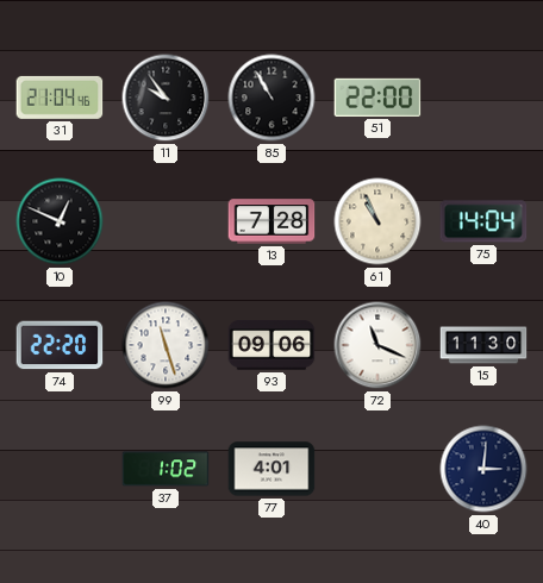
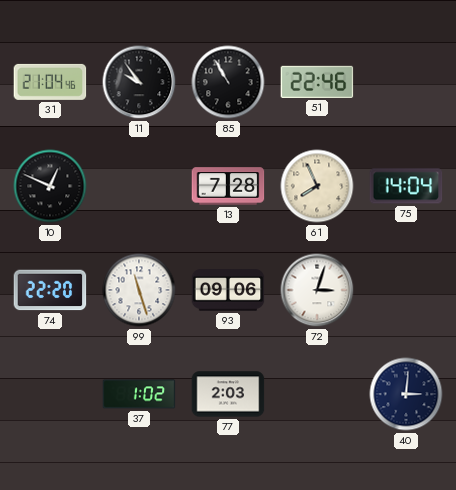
51: 22:00 -> 22:46
61: 10:56 -> 7:56
72: 11:19 -> 3:03
15: 11:30 -> none
77: 4:01 -> 2:03
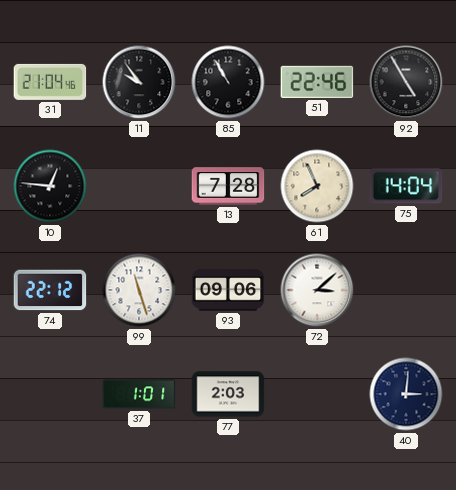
92: none -> 4:55
10: 12:49 -> 12:46
74: 22:20 -> 22:12
72: 3:03 -> 3:08
37: 1:02 -> 1:01
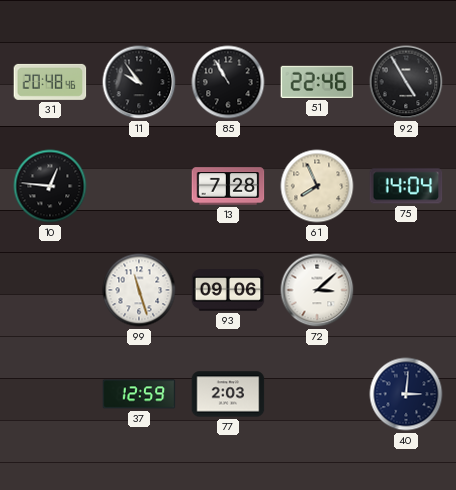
31: 21:04 -> 20:48
74: 22:12 -> none
37: 1:01 -> 12:59
